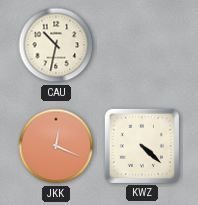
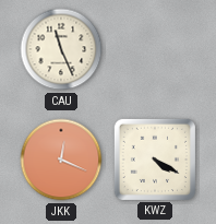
CAU: 10:32 -> 11:26
KWZ: 4:22 -> 4:20
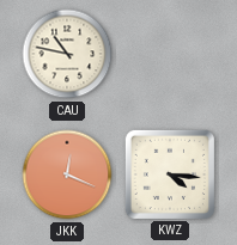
CAU: 11:26 -> 10:47
KWZ: 4:20 -> 4:16
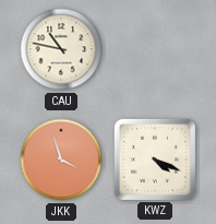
JKK: 12:19 -> 3:57
KWZ: 4:16 -> 4:19
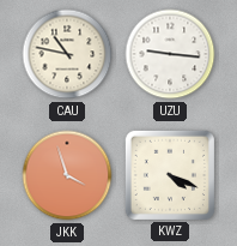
UZU: none -> 9:16
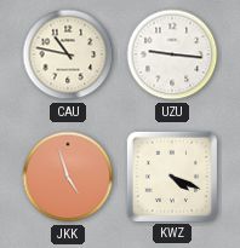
JKK: 3:57 -> 4:57
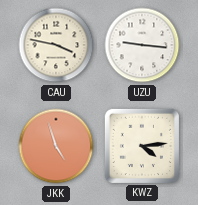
CAU: 10:47 -> 3:47
KWZ: 4:19 -> 4:14
